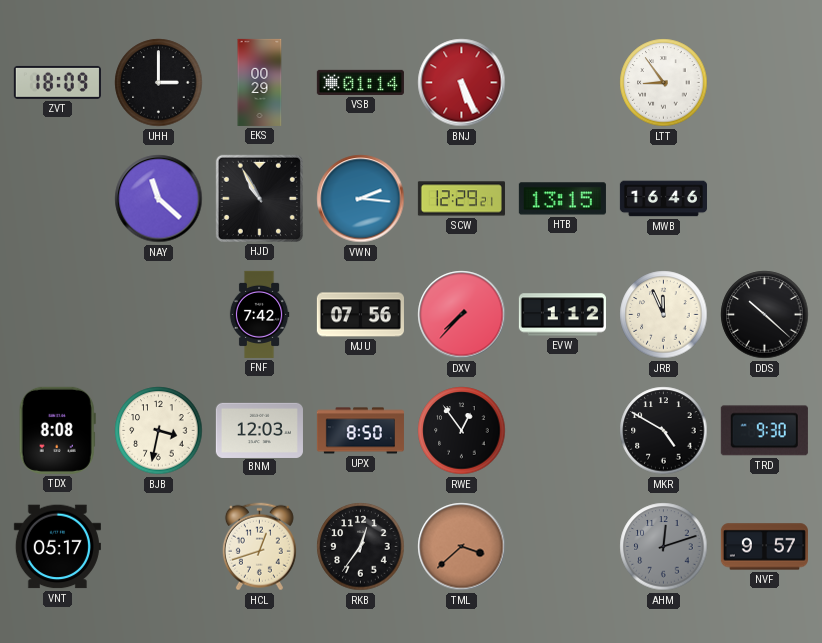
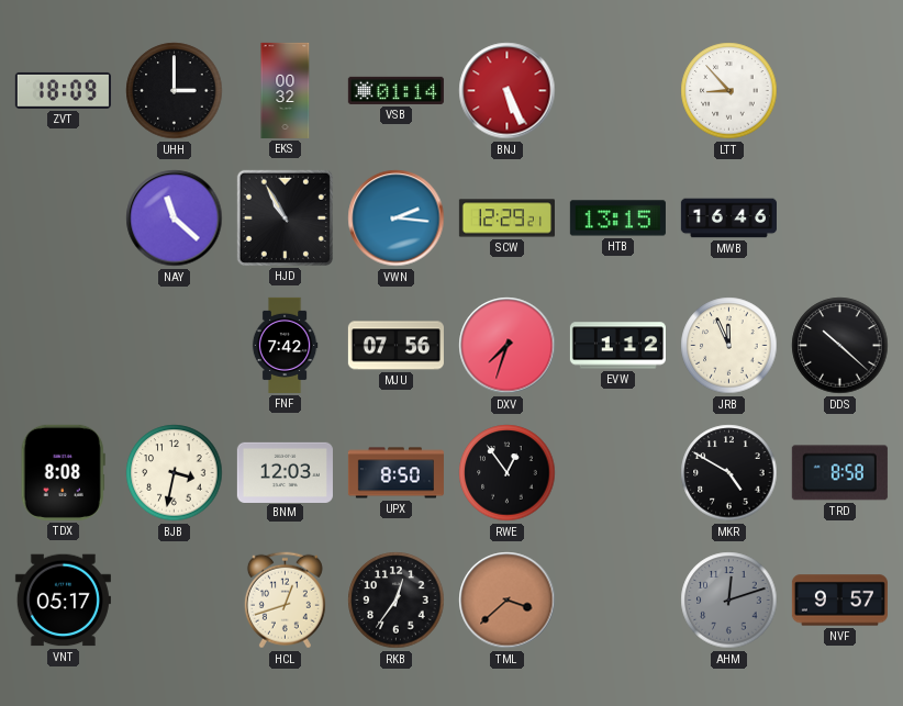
EKS: 00:29 -> 00:32
LTT: 8:54 -> 8:53
DXV: 7:37 -> 7:33
TRD: 9:30 -> 8:58
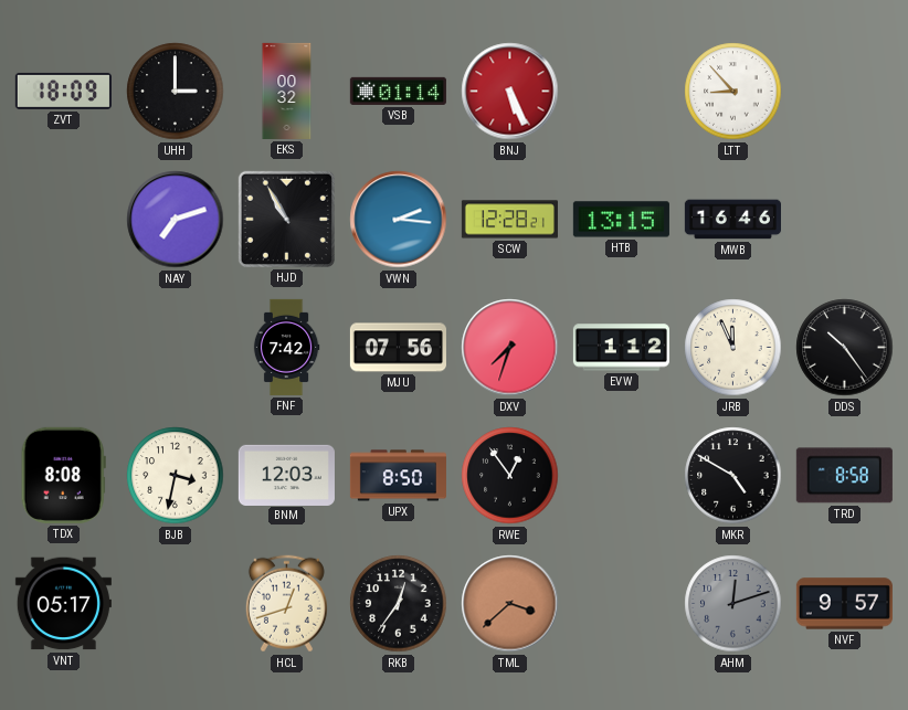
NAY: 11:22 -> 7:12
SCW: 12:29 -> 12:28
DDS: 10:22 -> 10:24
